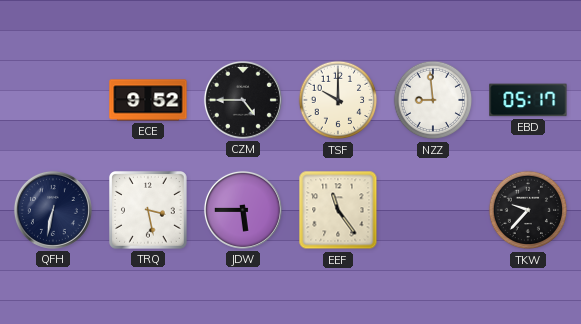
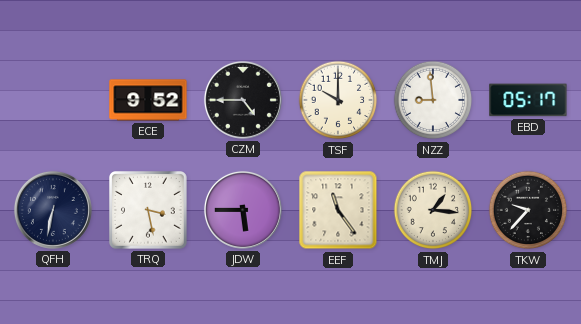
TMJ: none -> 1:16
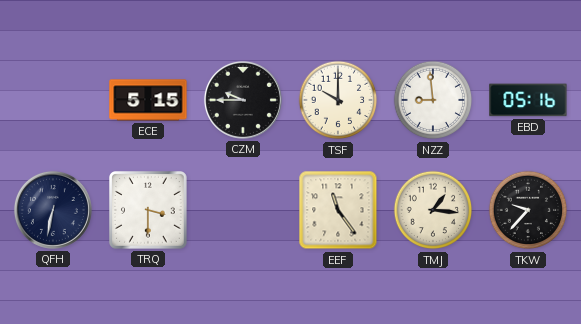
ECE: 9:52 -> 5:15
CZM: 4:45 -> 9:45
EBD: 05:17 -> 05:16
TRQ: 3:28 -> 3:30
JDW: 5:45 -> none
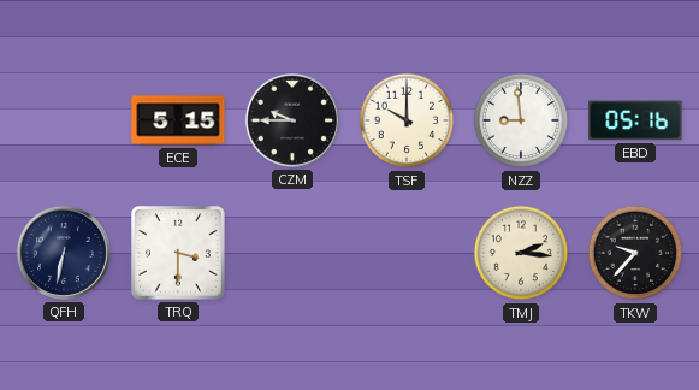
EEF: 11:24 -> none
TMJ: 1:16 -> 2:16
